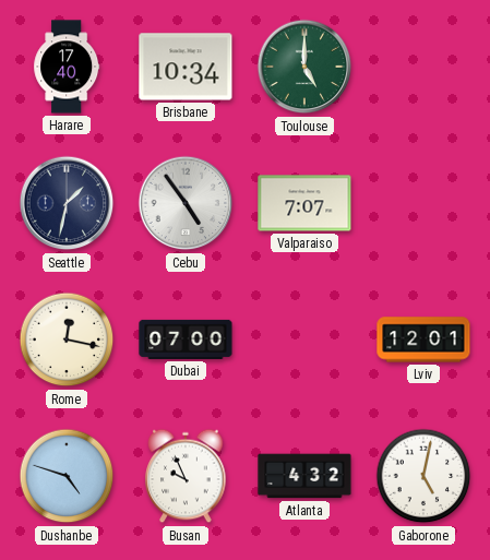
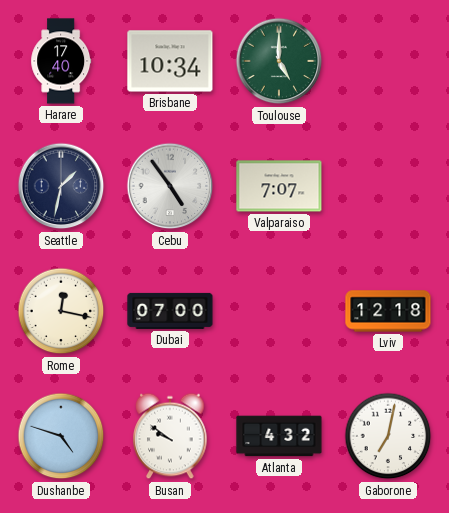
Lviv: 12:01 -> 12:18
Busan: 9:56 -> 9:51
Gaborone: 5:02 -> 7:02
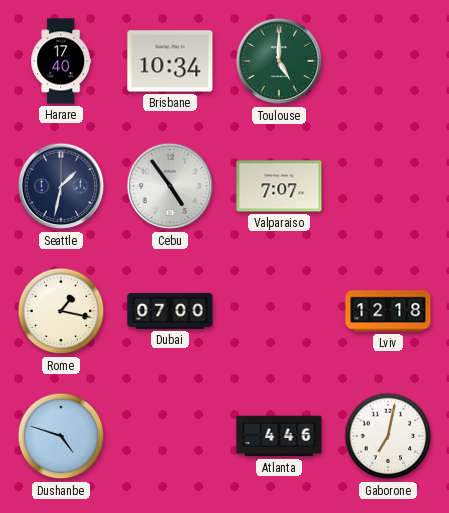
Rome: 12:17 -> 1:17
Busan: 9:51 -> none
Atlanta: 4:32 -> 4:46
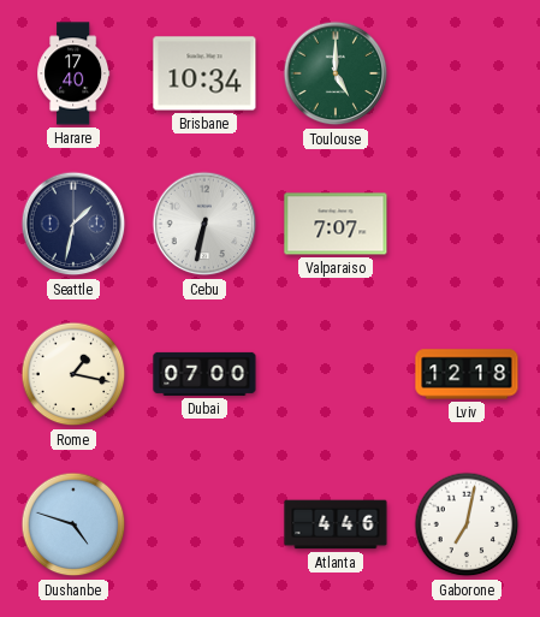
Cebu: 4:54 -> 6:32
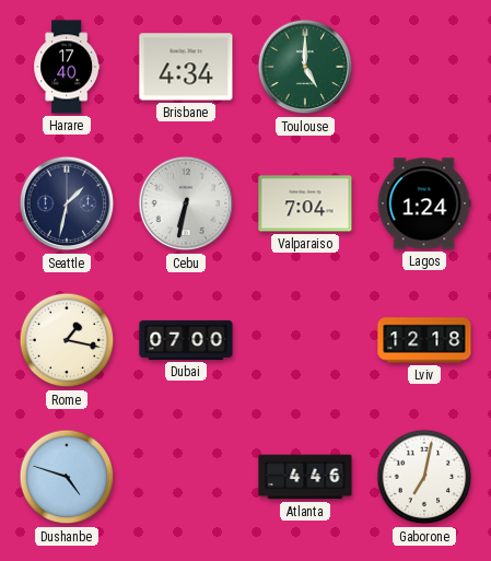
Brisbane: 10:34 -> 4:34
Valparaiso: 7:07 -> 7:04
Lagos: none -> 1:24
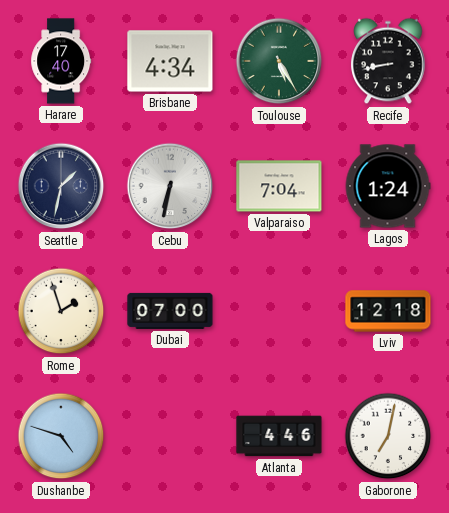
Toulouse: 5:00 -> 5:25
Recife: none -> 8:43
Rome: 1:17 -> 1:57
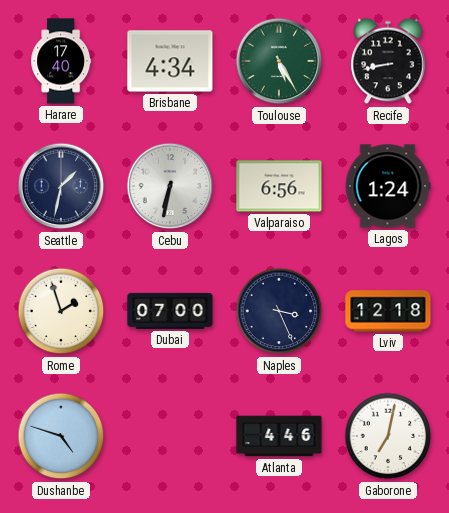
Valparaiso: 7:04 -> 6:56
Naples: none -> 3:26
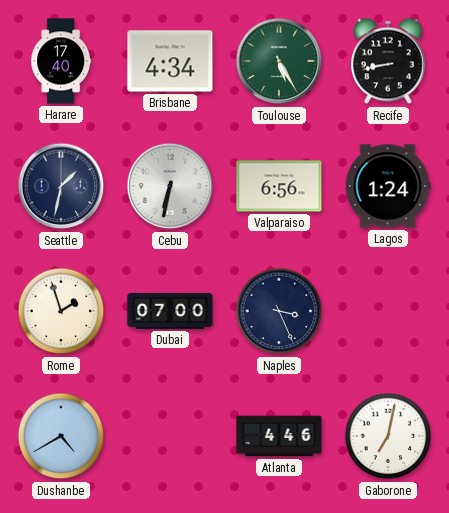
Lviv: 12:18 -> none
Dushanbe: 4:48 -> 4:40
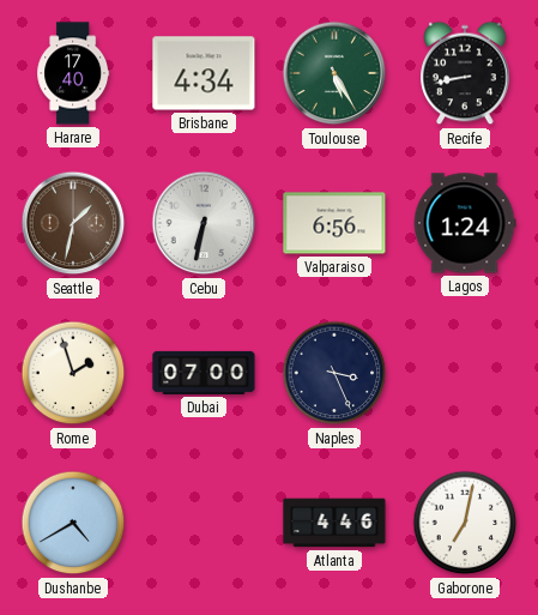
Seattle dial: navy -> brown
